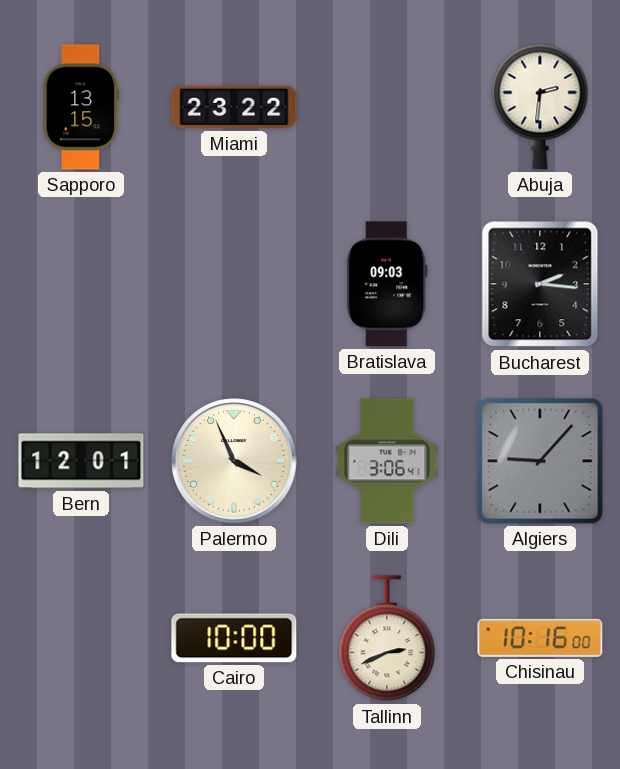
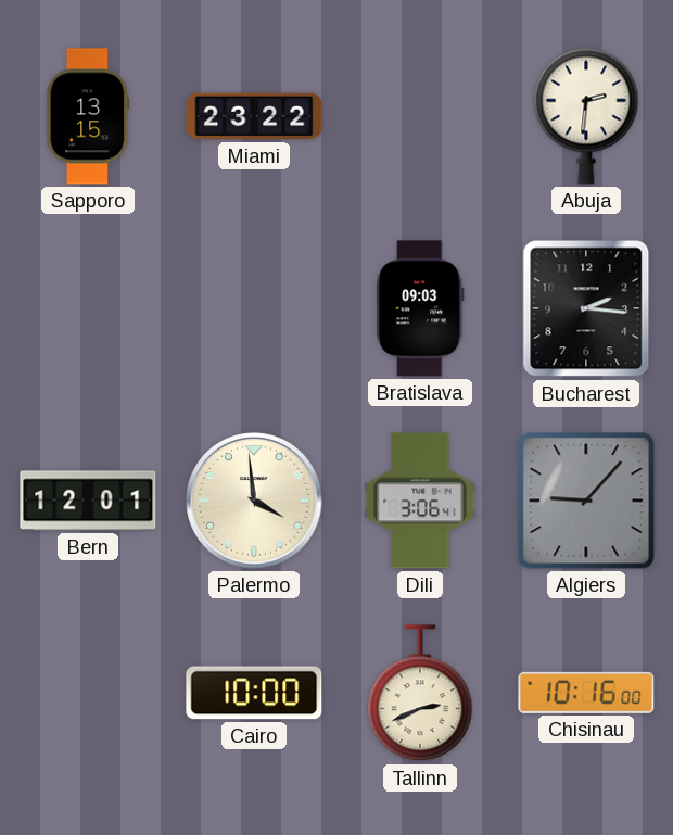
Palermo: 3:56 -> 3:59
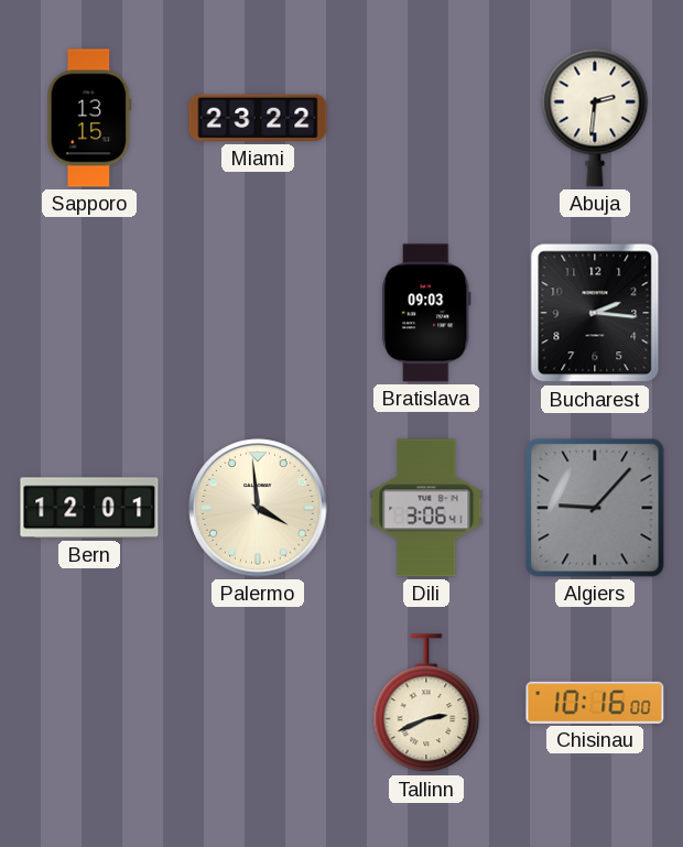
Cairo: 10:00 -> none
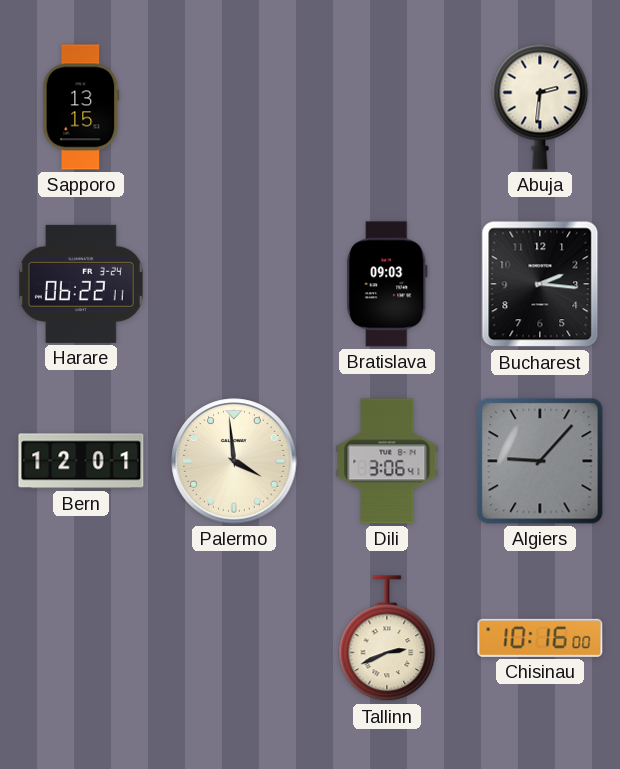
Miami: 23:22 -> none
Harare: none -> 06:22
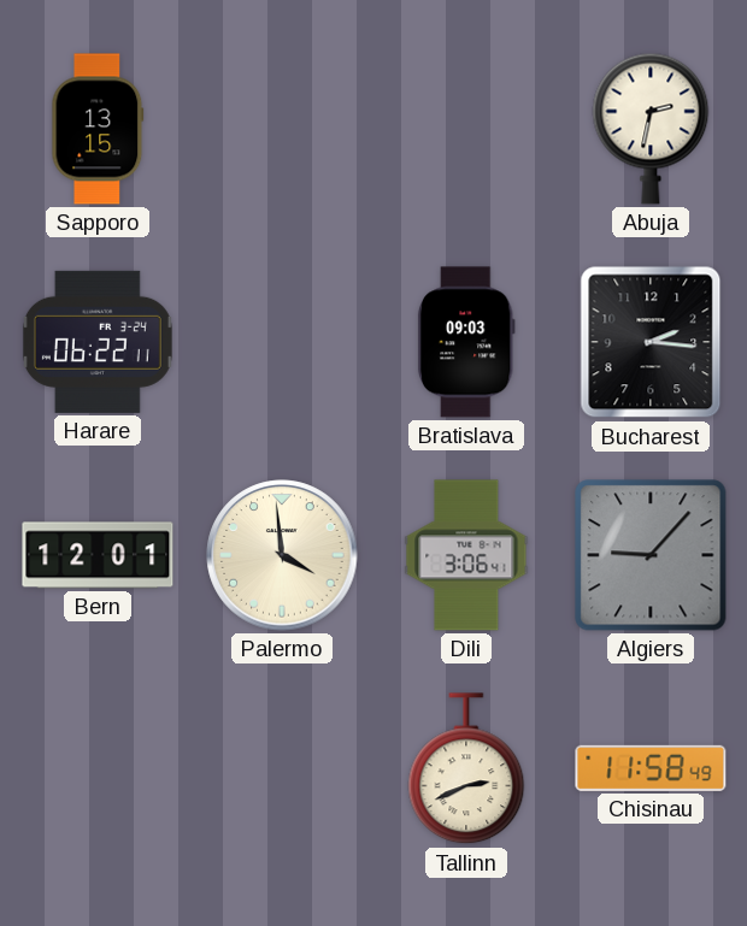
Abuja: 2:31 -> 2:32
Chisinau: 10:16 -> 11:58
